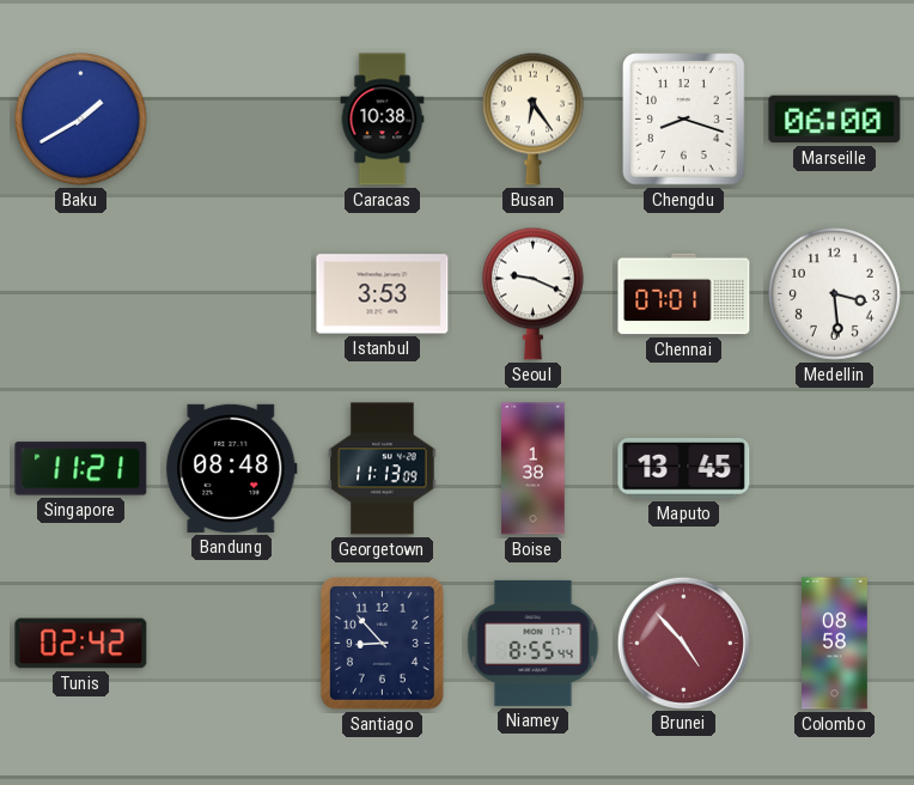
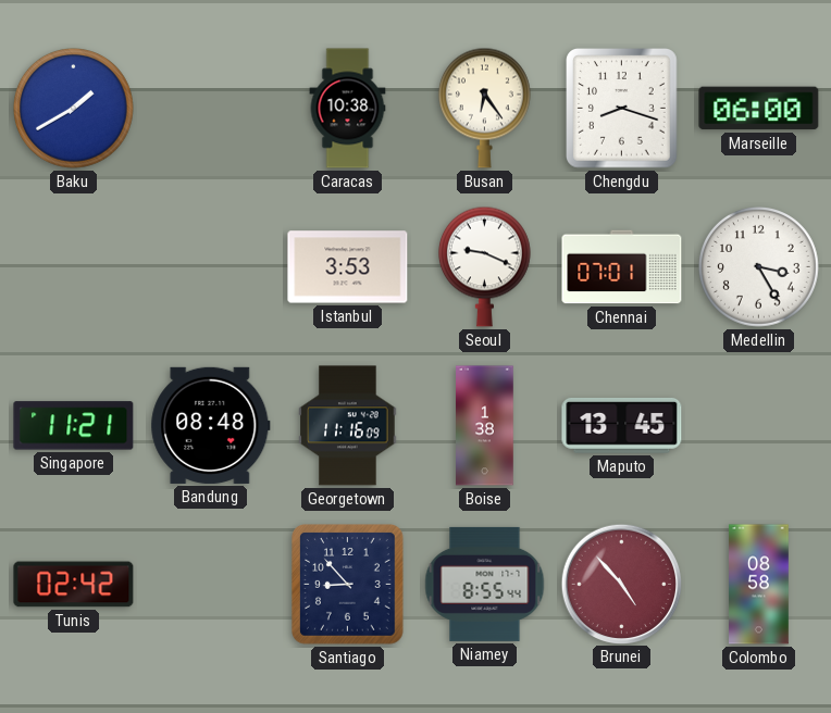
Medellin: 3:29 -> 3:25
Georgetown: 11:13 -> 11:16
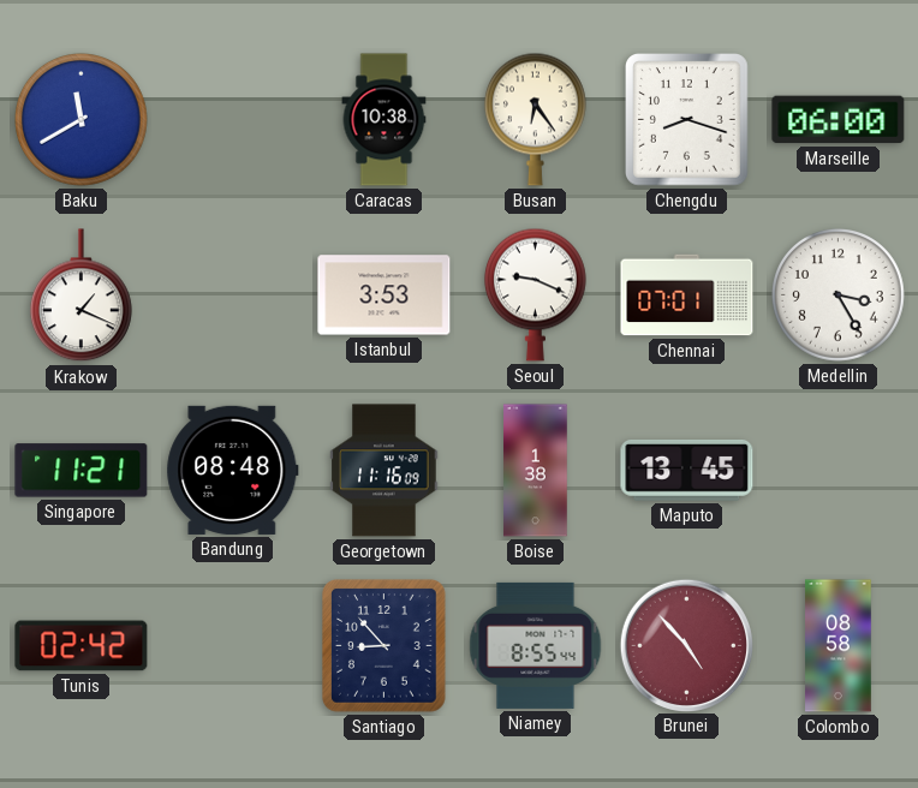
Baku: 1:40 -> 11:40
Krakow: none -> 1:19
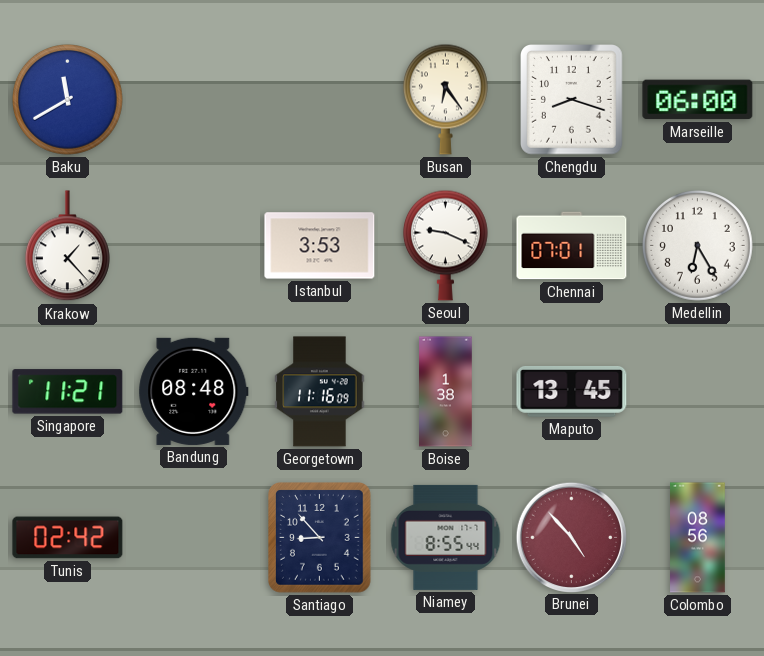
Caracas: 10:38 -> none
Krakow: 1:19 -> 1:23
Medellin: 3:25 -> 6:25
Colombo: 08:58 -> 08:56
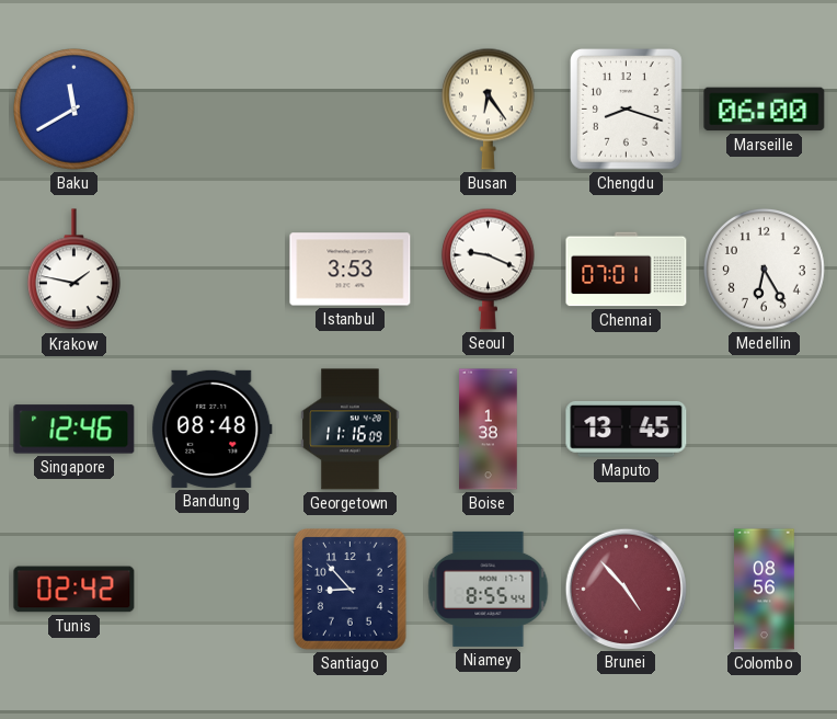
Krakow: 1:23 -> 1:47
Singapore: 11:21 -> 12:46
